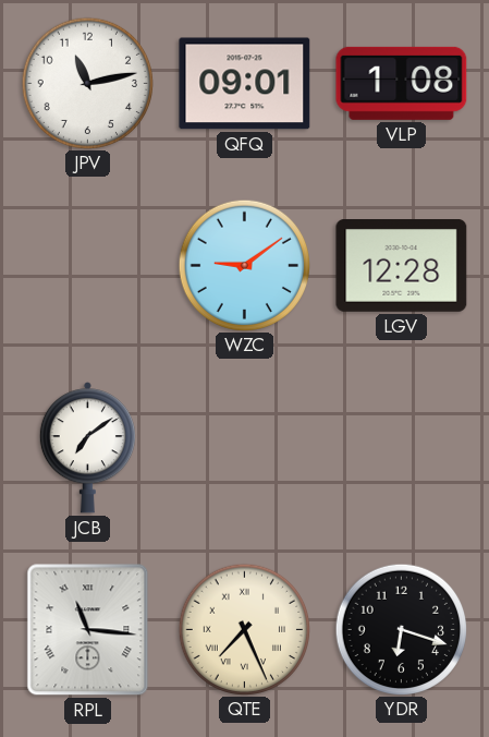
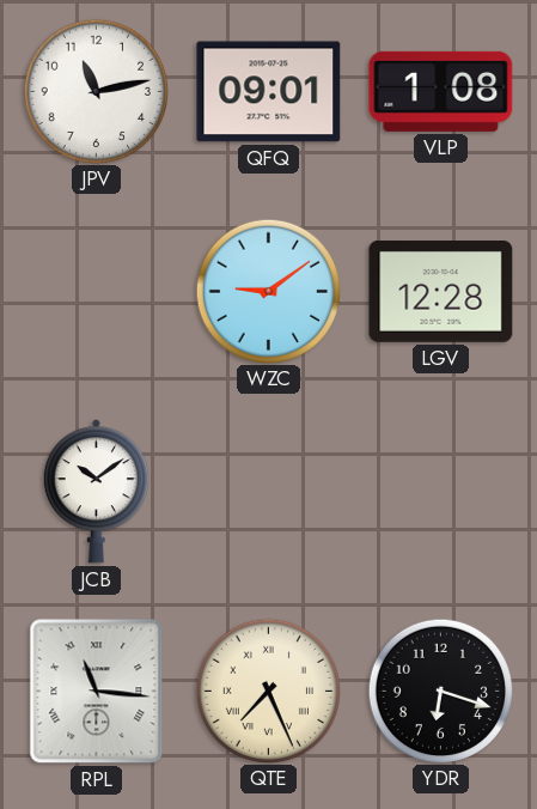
JCB: 7:09 -> 10:09
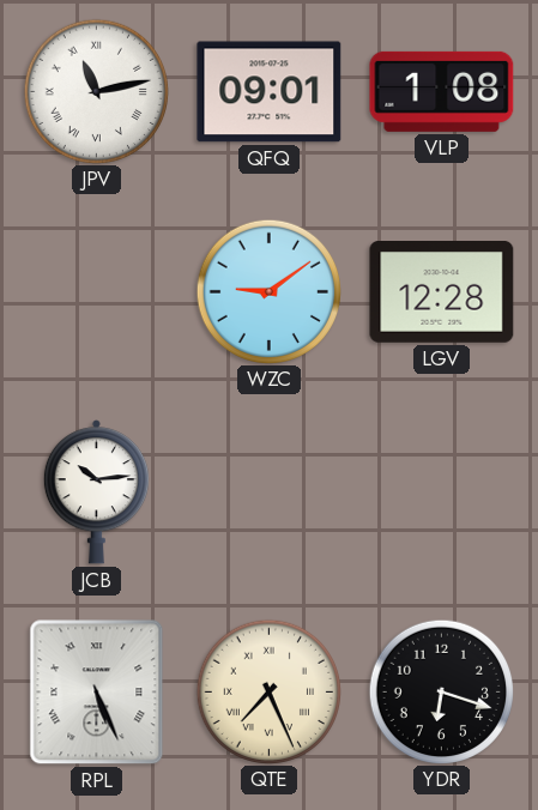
JPV numerals: Arabic -> Roman
JCB: 10:09 -> 10:14
RPL: 11:16 -> 5:26
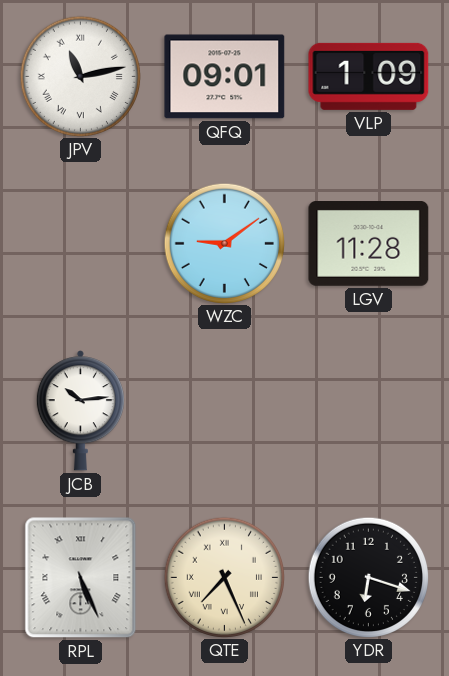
VLP: 1:08 -> 1:09
LGV: 12:28 -> 11:28
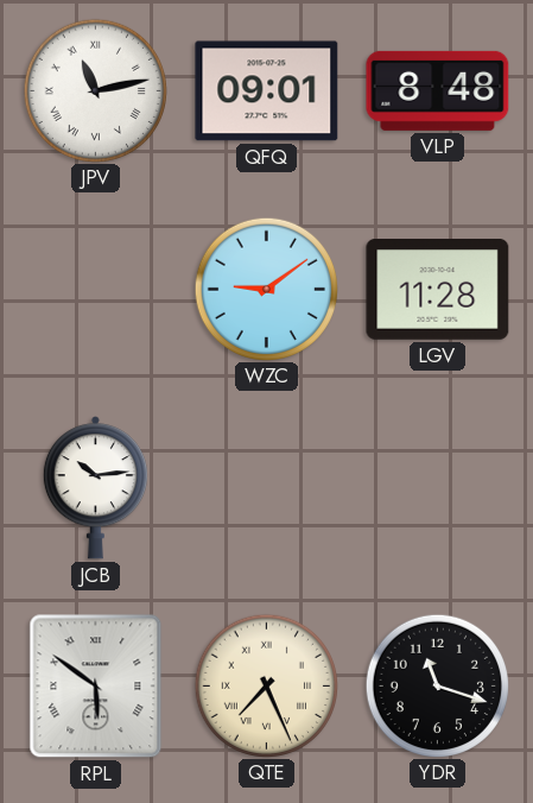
VLP: 1:09 -> 8:48
RPL: 5:26 -> 5:51
YDR: 6:18 -> 11:18
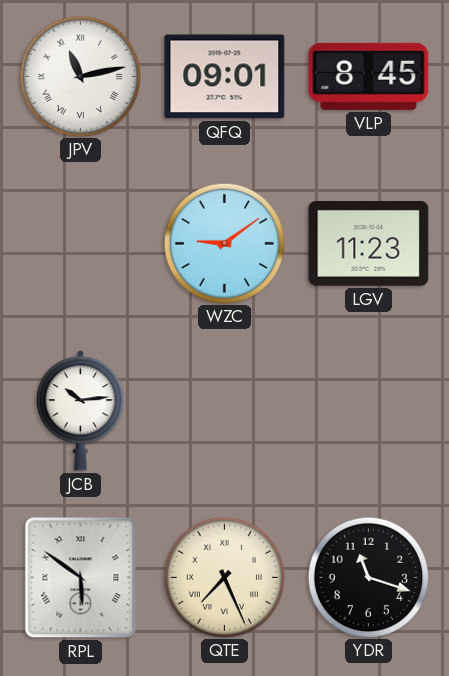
VLP: 8:48 -> 8:45
LGV: 11:28 -> 11:23
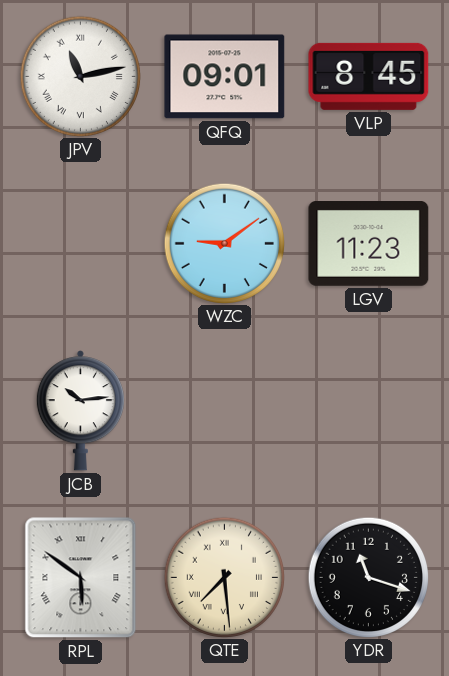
QTE: 7:26 -> 7:29
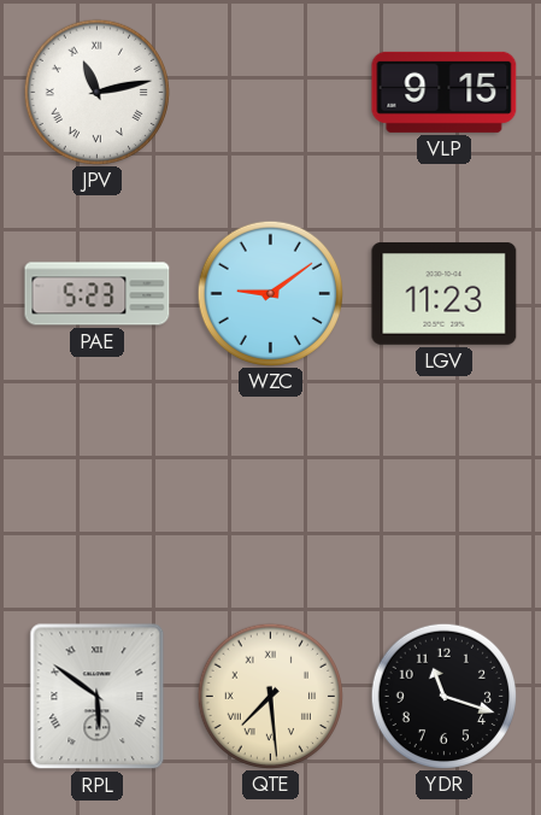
QFQ: 09:01 -> none
VLP: 8:45 -> 9:15
PAE: none -> 5:23
JCB: 10:14 -> none
